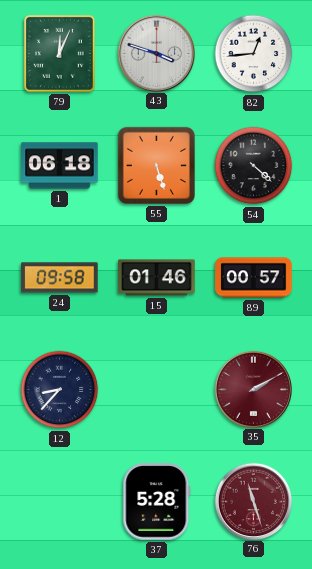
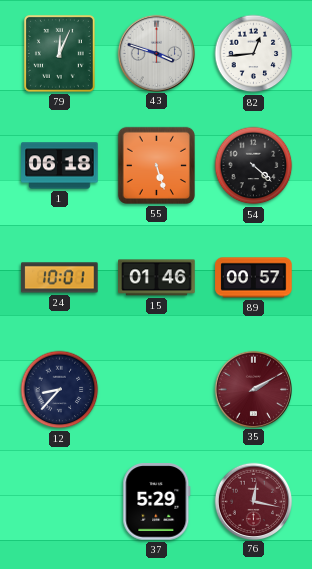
24: 09:58 -> 10:01
37: 5:28 -> 5:29
76: 11:27 -> 12:17
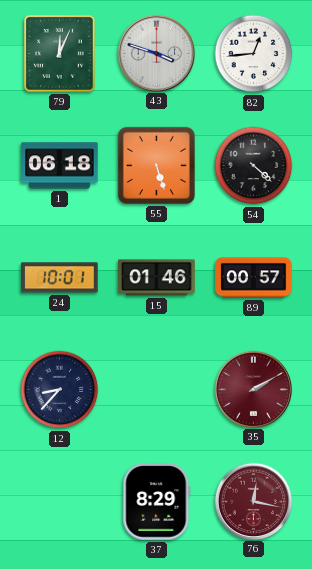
37: 5:29 -> 8:29
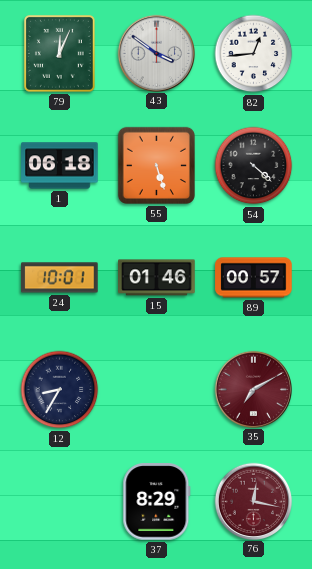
43: 3:48 -> 3:51
12: 8:37 -> 8:35
35: 2:10 -> 7:10
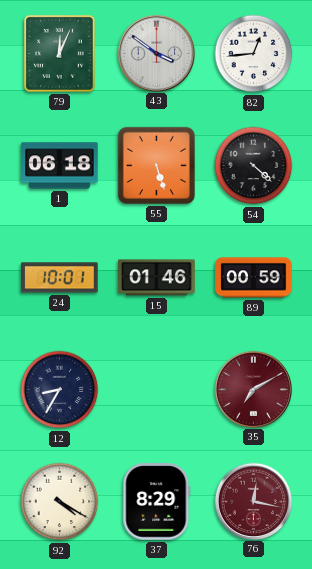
89: 00:57 -> 00:59
92: none -> 4:20
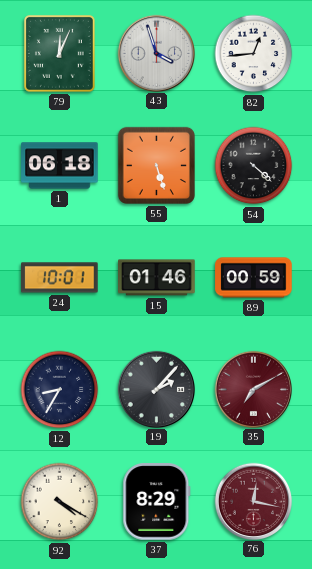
43: 3:51 -> 3:57
19: none -> 2:07
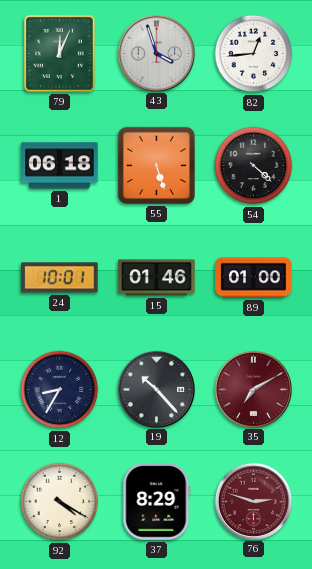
89: 00:59 -> 01:00
19: 2:07 -> 10:23
76: 12:17 -> 2:48
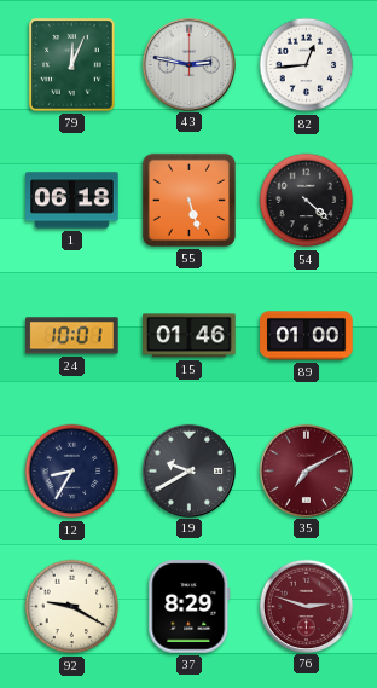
43: 3:57 -> 2:47
19: 10:23 -> 9:40
92: 4:20 -> 9:20
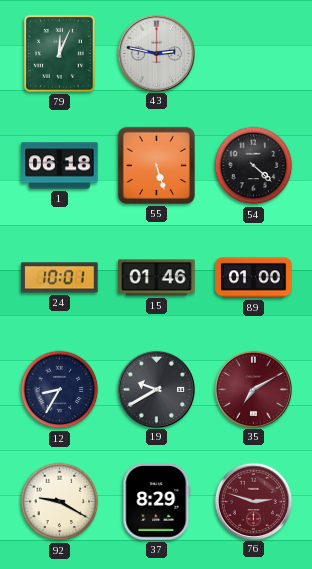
82: 12:44 -> none
